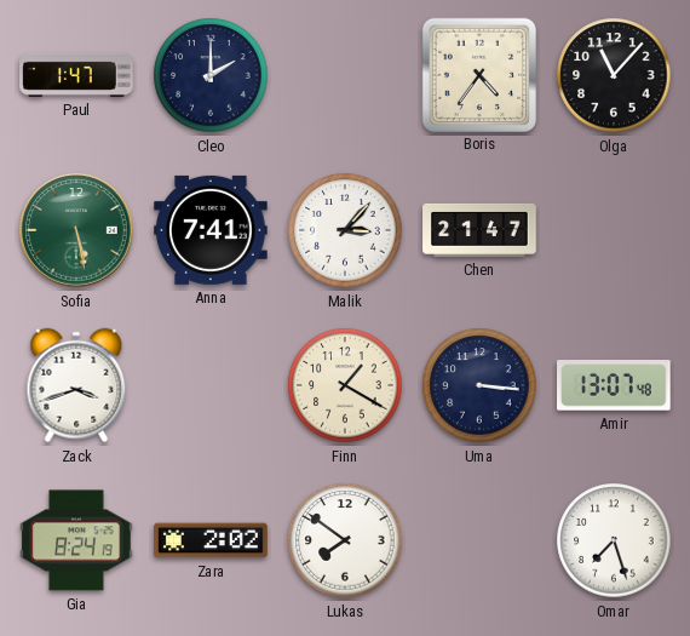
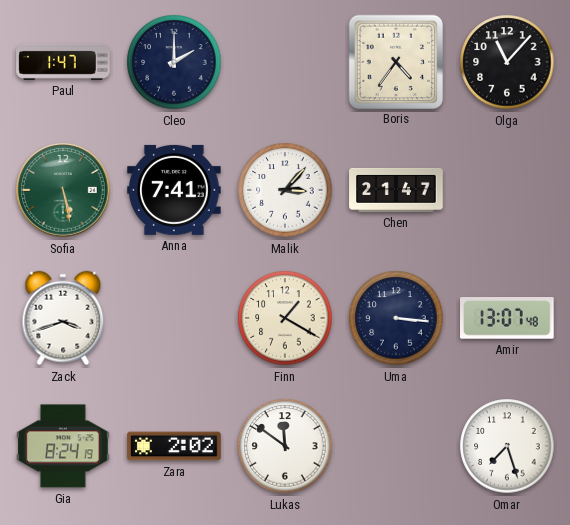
Lukas: 7:51 -> 11:51
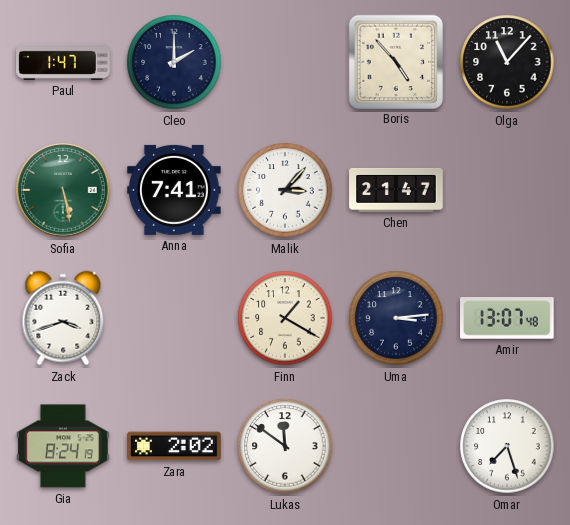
Boris: 4:36 -> 4:53
Uma: 3:16 -> 3:14
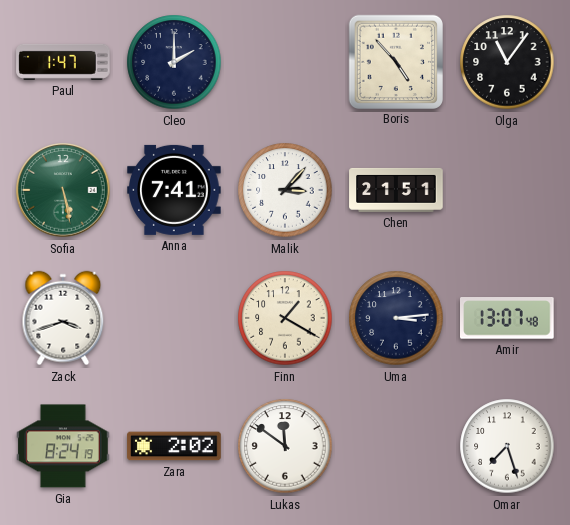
Olga: 11:07 -> 11:06
Chen: 21:47 -> 21:51
